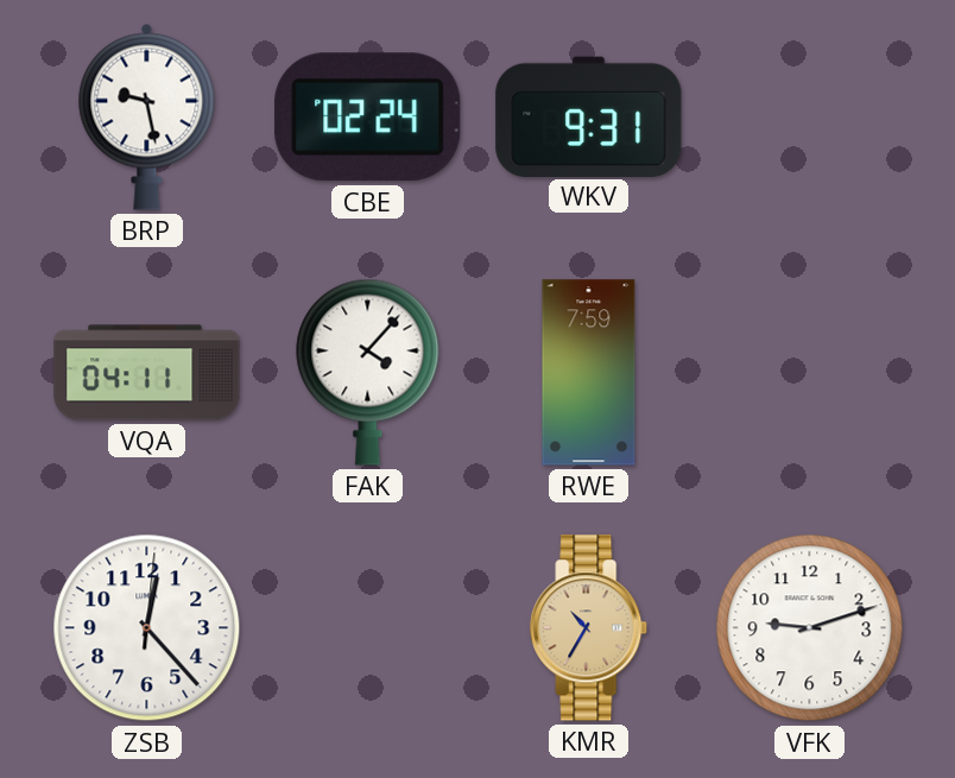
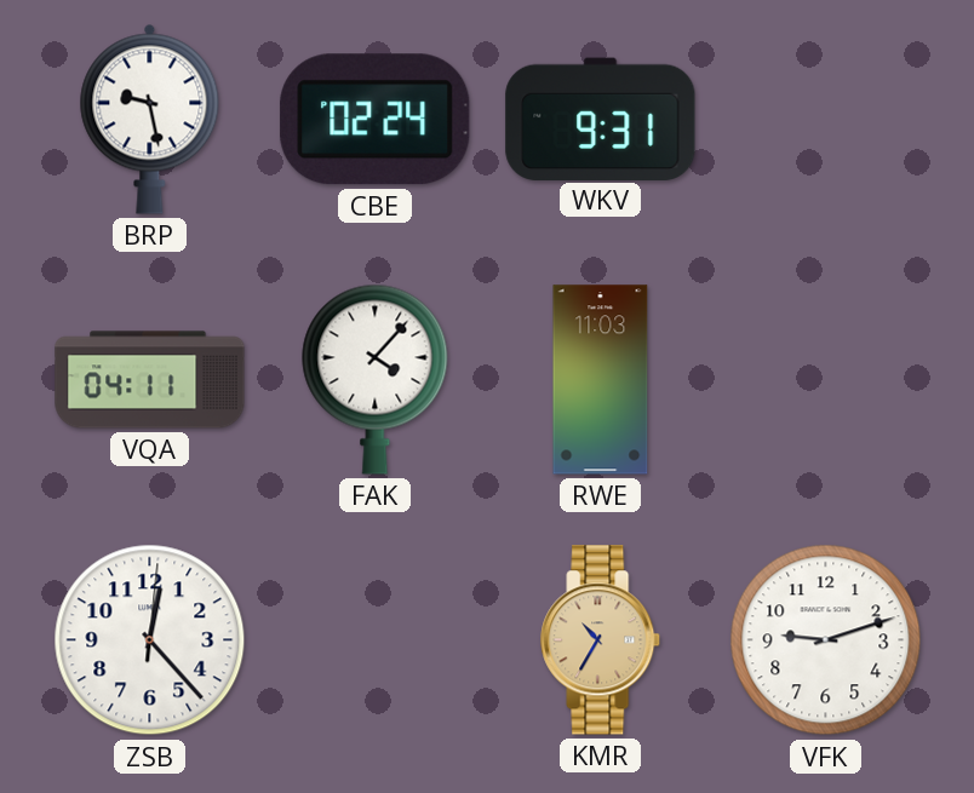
RWE: 7:59 -> 11:03
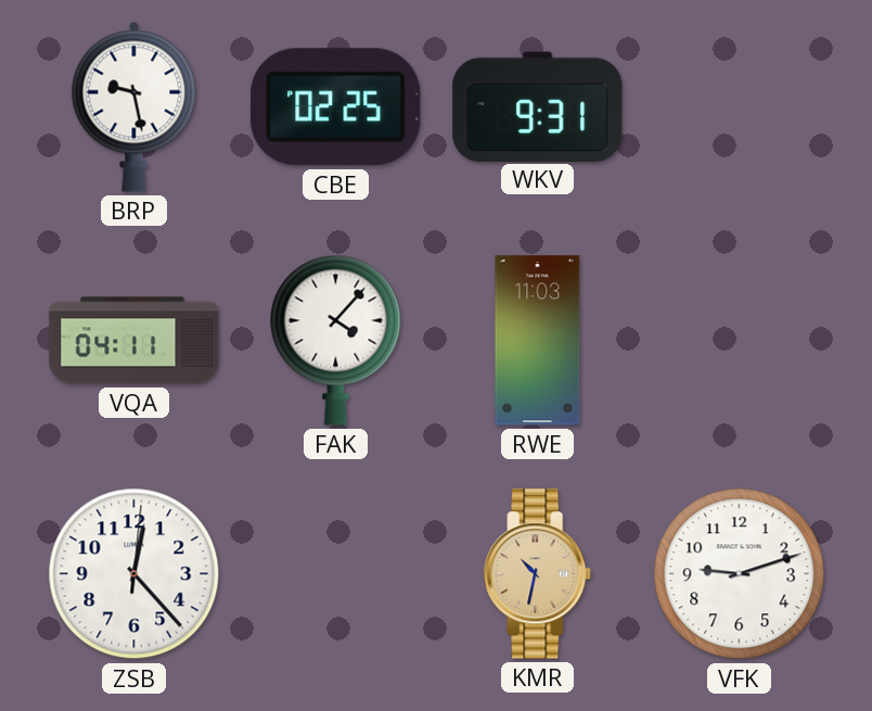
CBE: 02:24 -> 02:25
KMR: 10:35 -> 10:32
